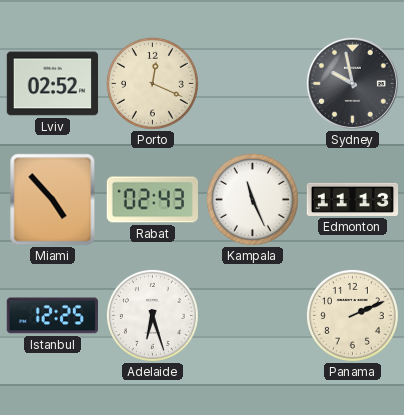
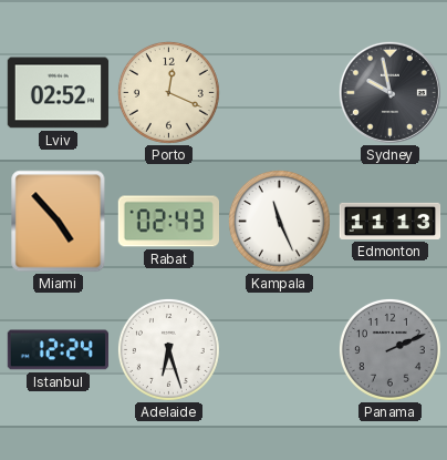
Istanbul: 12:25 -> 12:24
Panama dial: cream -> grey
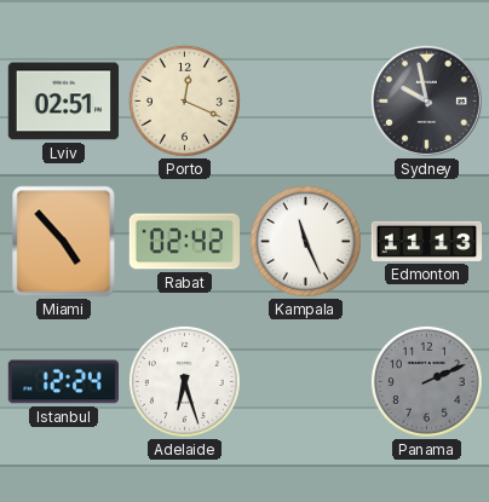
Lviv: 02:52 -> 02:51
Rabat: 02:43 -> 02:42
